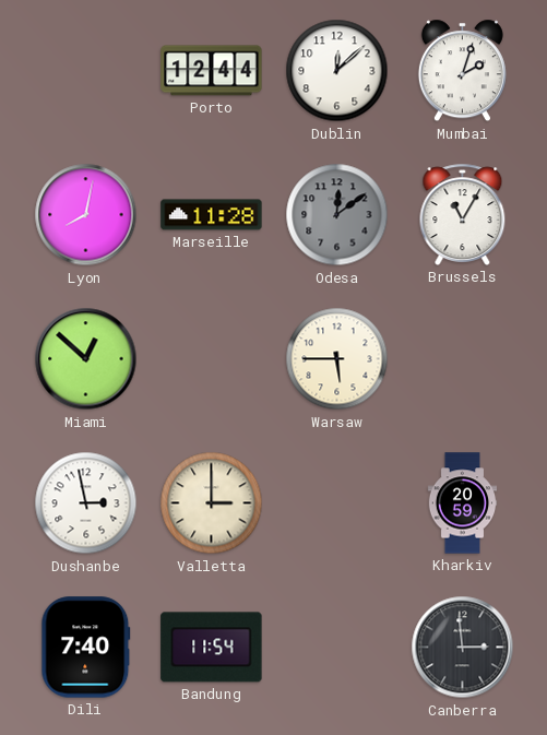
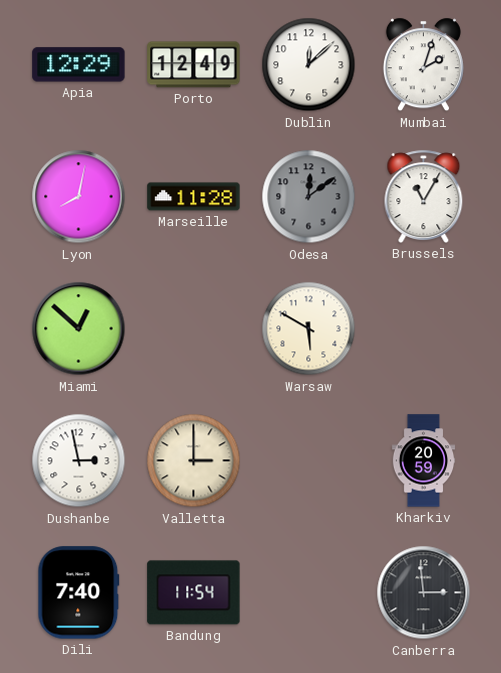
Apia: none -> 12:29
Porto: 12:44 -> 12:49
Warsaw: 5:45 -> 5:50
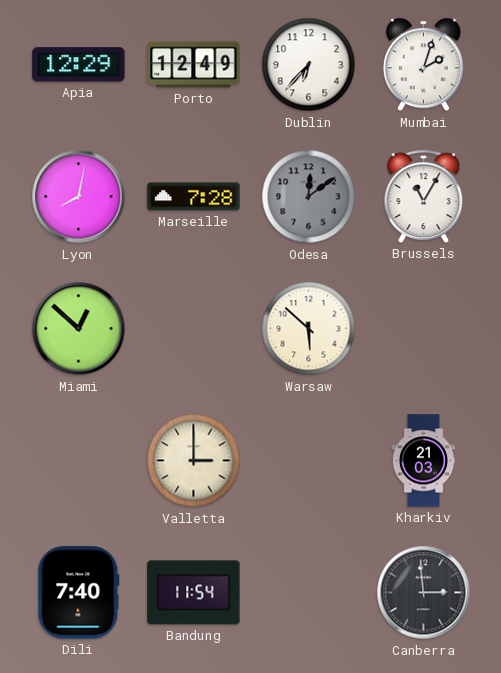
Dublin: 12:08 -> 6:37
Marseille: 11:28 -> 7:28
Warsaw: 5:50 -> 5:52
Dushanbe: 2:58 -> none
Kharkiv: 20:59 -> 21:03
